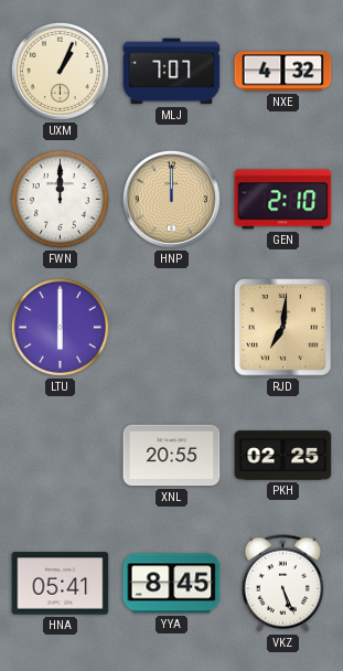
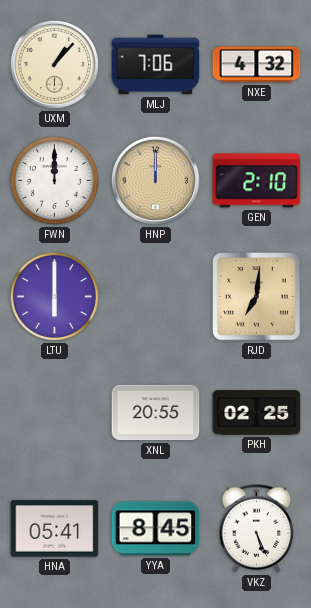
UXM: 1:04 -> 1:07
MLJ: 7:07 -> 7:06
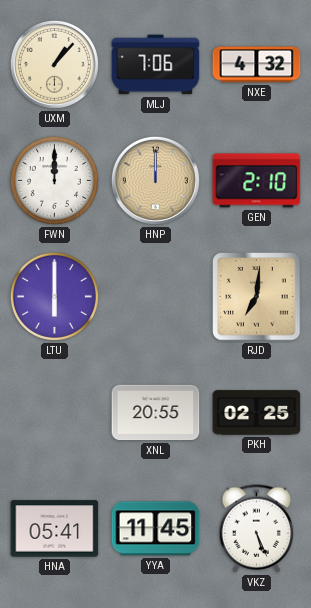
YYA: 8:45 -> 11:45
